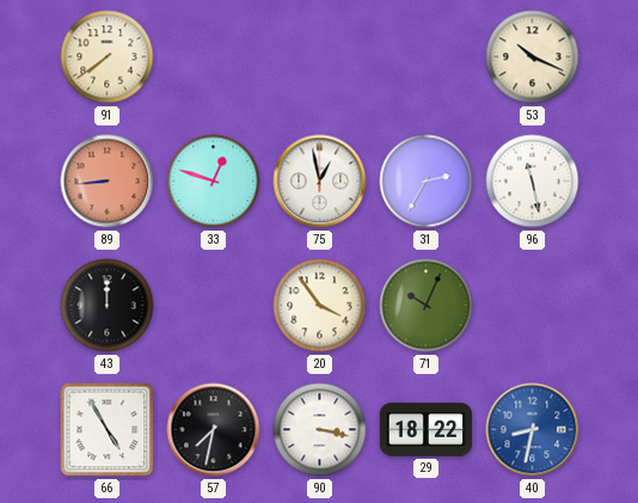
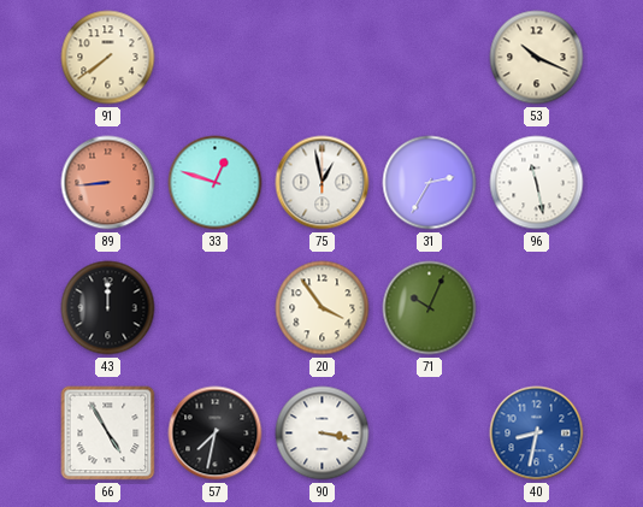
29: 18:22 -> none
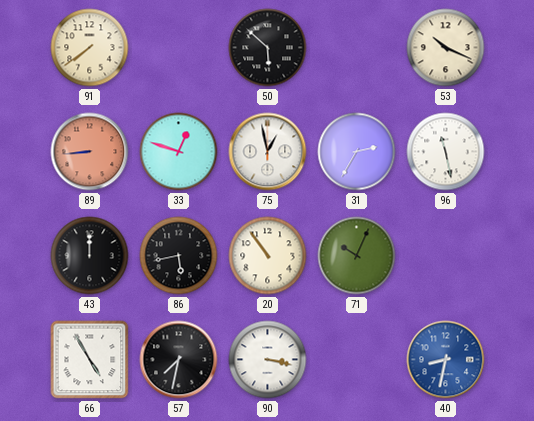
50: none -> 5:52
86: none -> 5:43
20: 3:54 -> 10:54
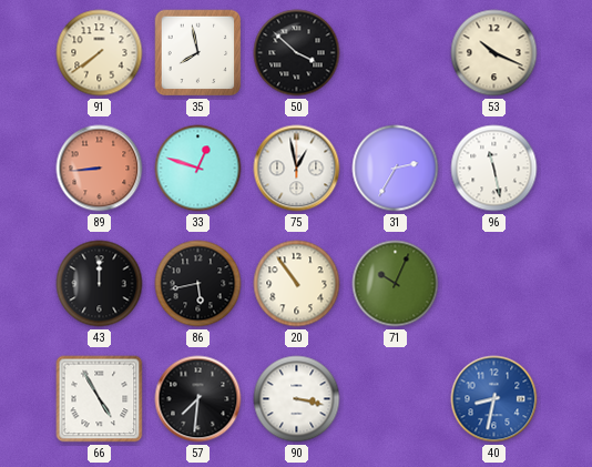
35: none -> 7:58
50: 5:52 -> 3:52
57: 7:32 -> 7:31
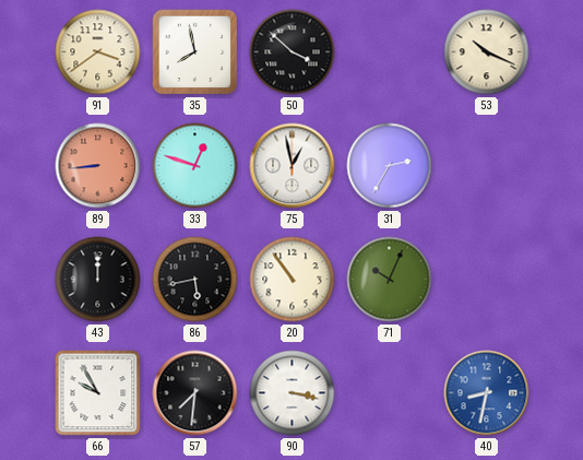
91: 7:39 -> 3:39
96: 11:28 -> none
66: 4:55 -> 9:55
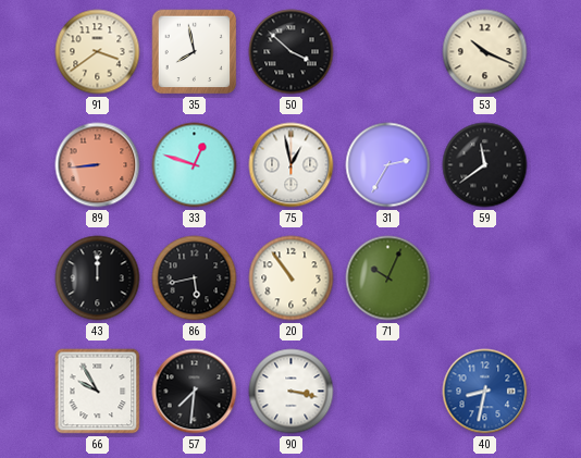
59: none -> 11:39
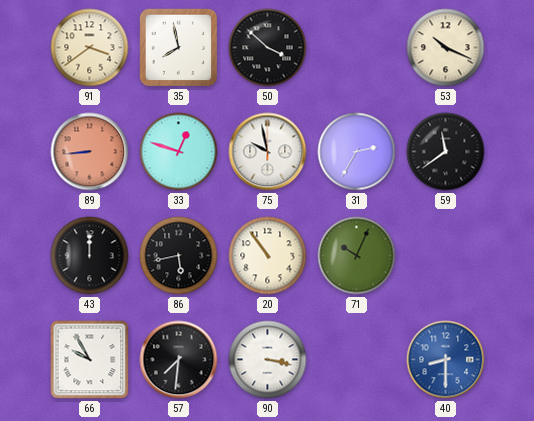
75: 12:58 -> 9:58
40: 8:32 -> 8:30
